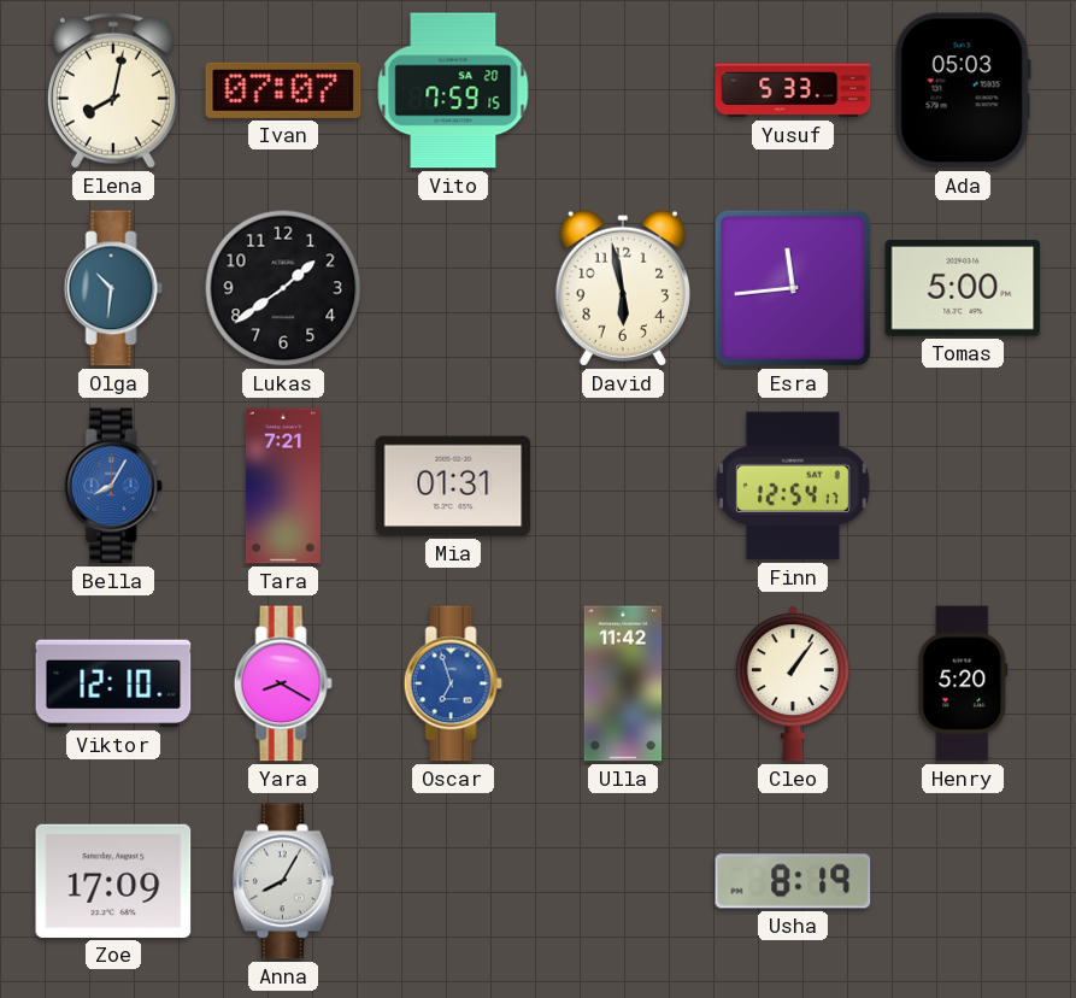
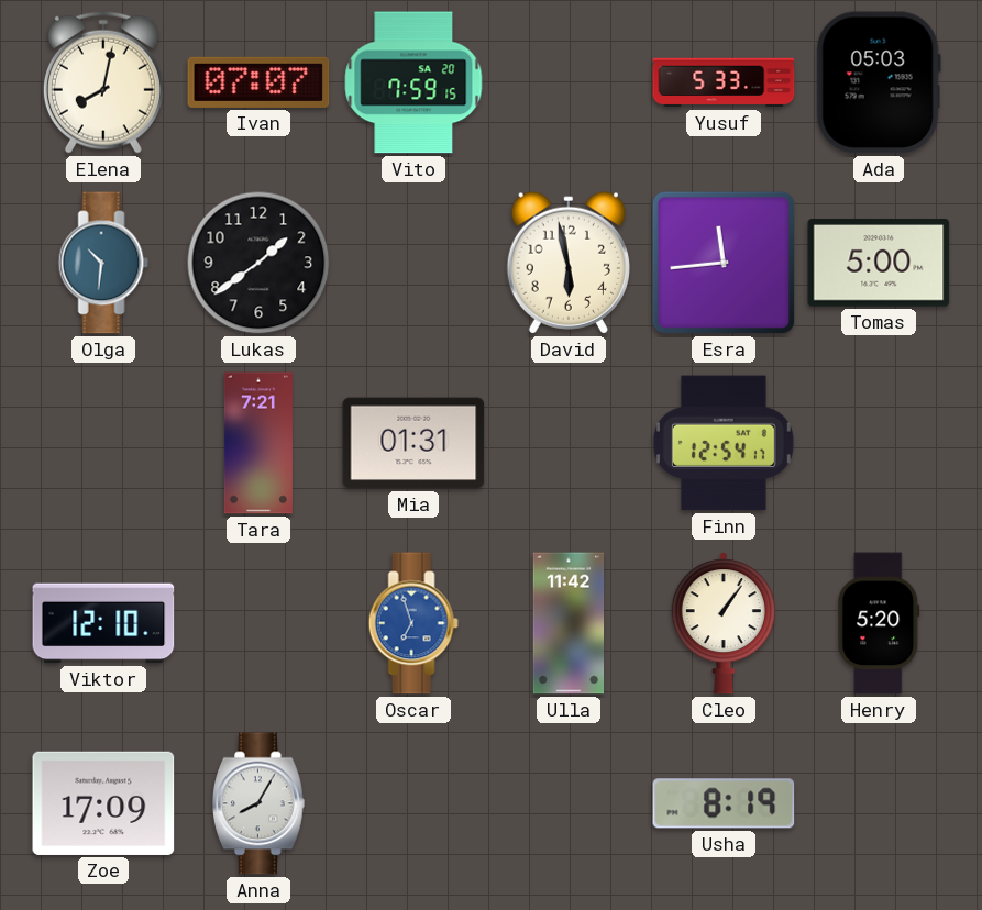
Bella: 8:05 -> none
Yara: 8:20 -> none
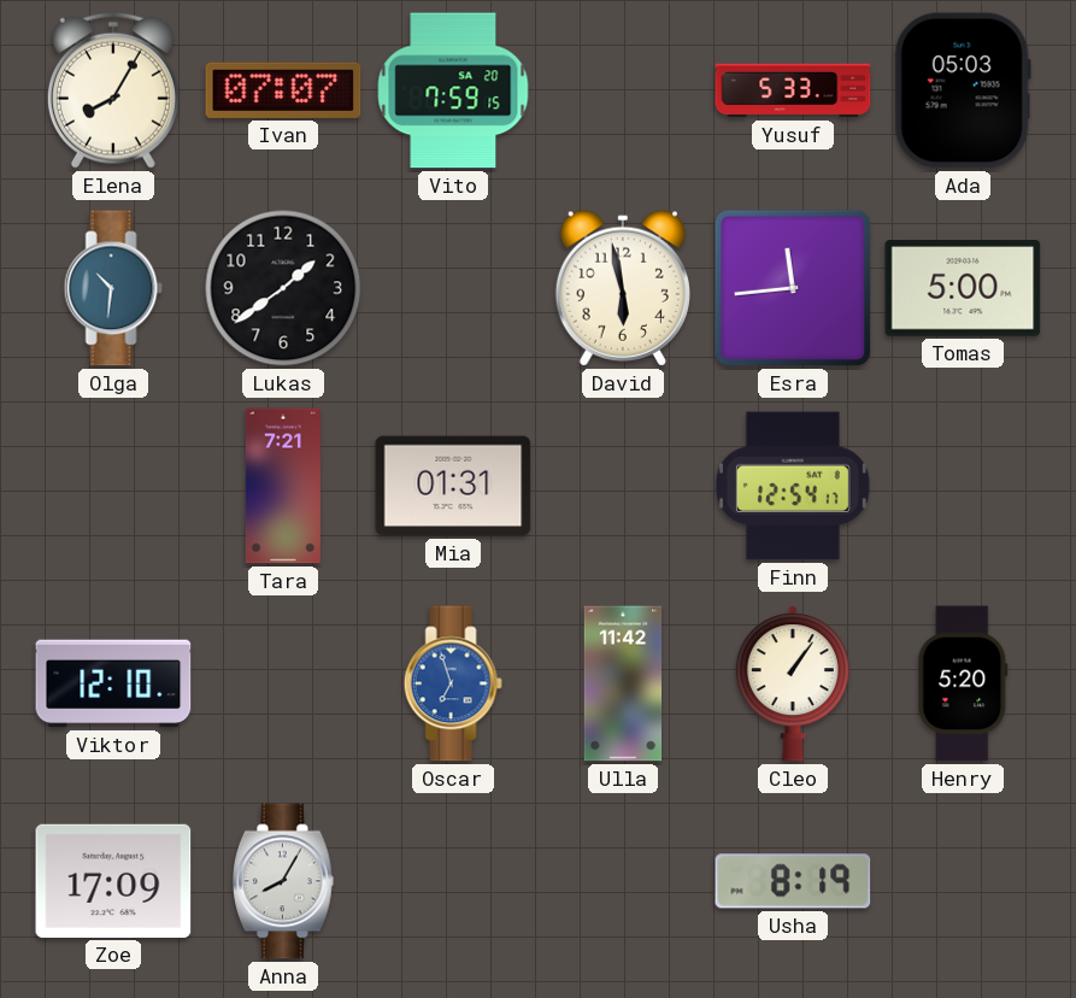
Elena: 8:02 -> 8:05
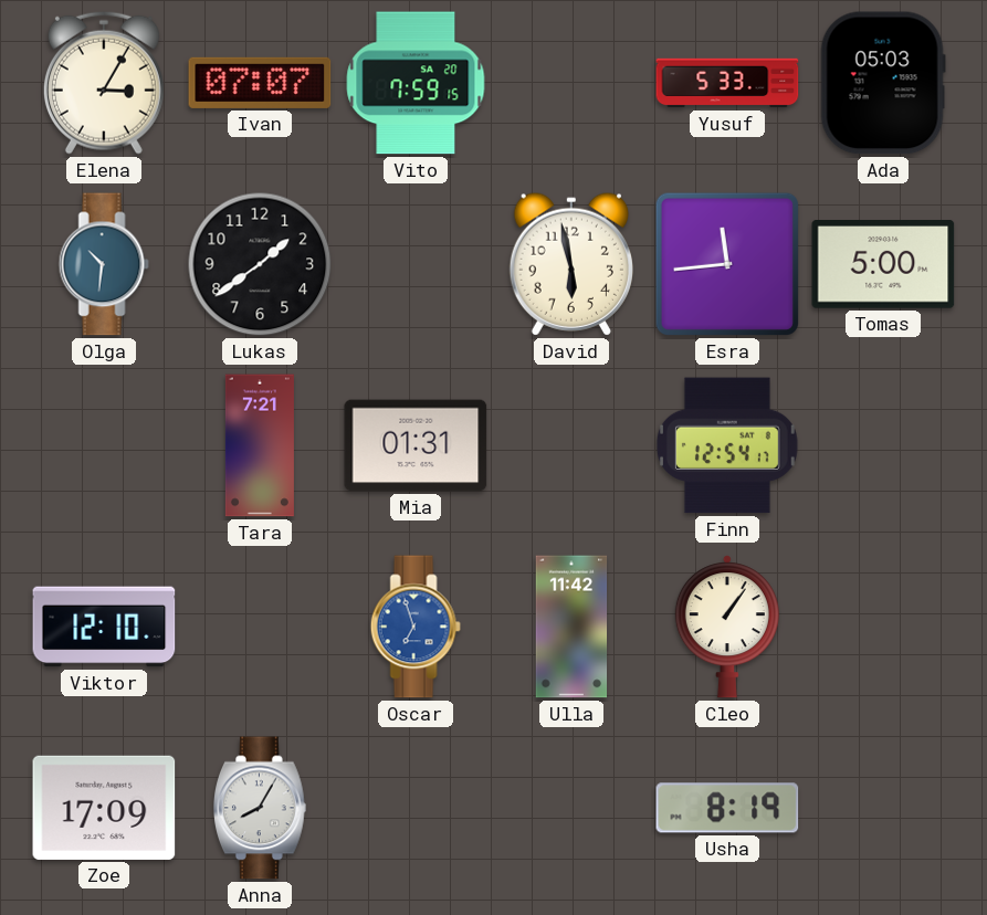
Elena: 8:05 -> 3:05
Henry: 5:20 -> none
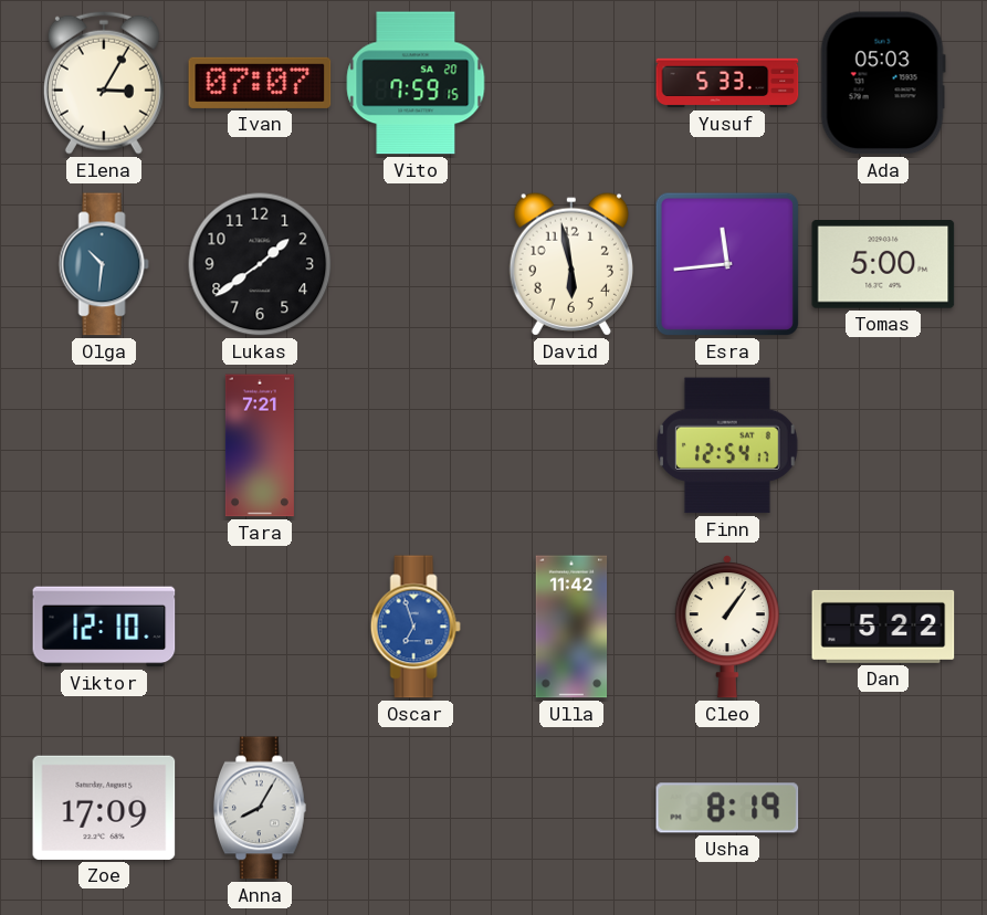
Mia: 01:31 -> none
Dan: none -> 5:22
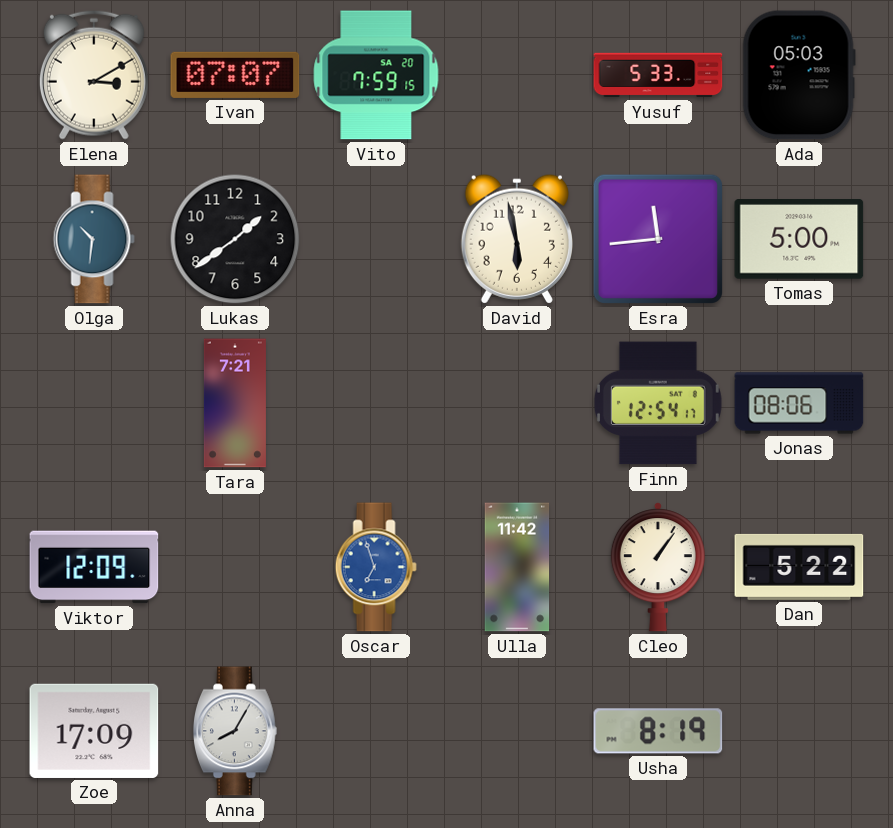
Elena: 3:05 -> 3:10
Jonas: none -> 08:06
Viktor: 12:10 -> 12:09
